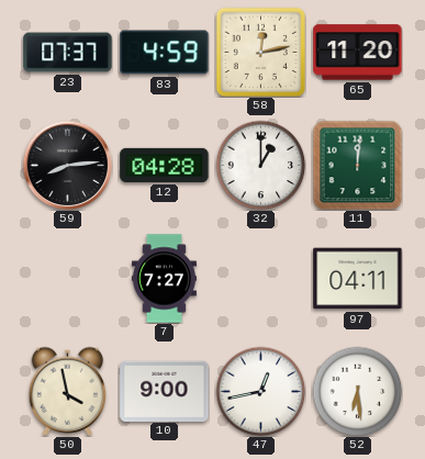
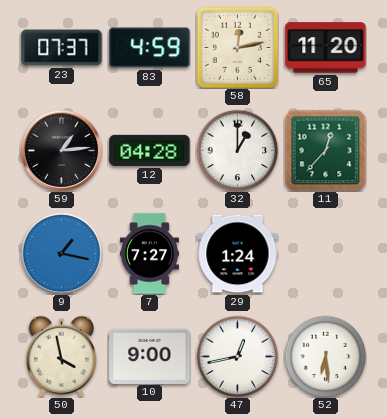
59: 8:14 -> 1:14
11: 12:01 -> 12:37
9: none -> 1:17
29: none -> 1:24
97: 04:11 -> none
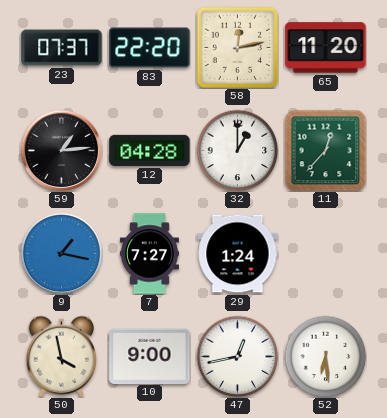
83: 4:59 -> 22:20
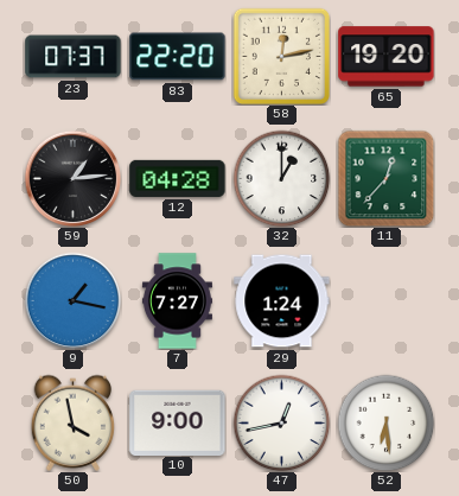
65: 11:20 -> 19:20
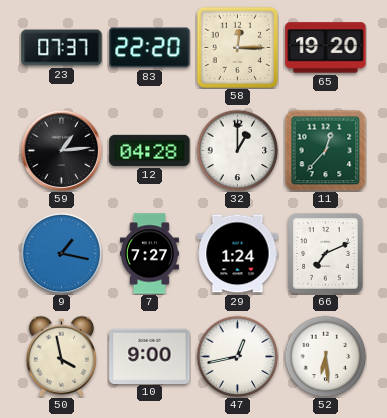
58: 12:13 -> 12:15
66: none -> 7:11
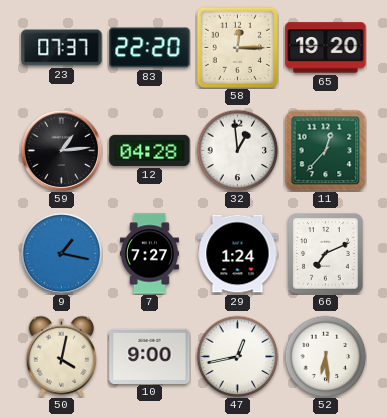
32: 1:00 -> 12:59
50: 3:58 -> 4:02
